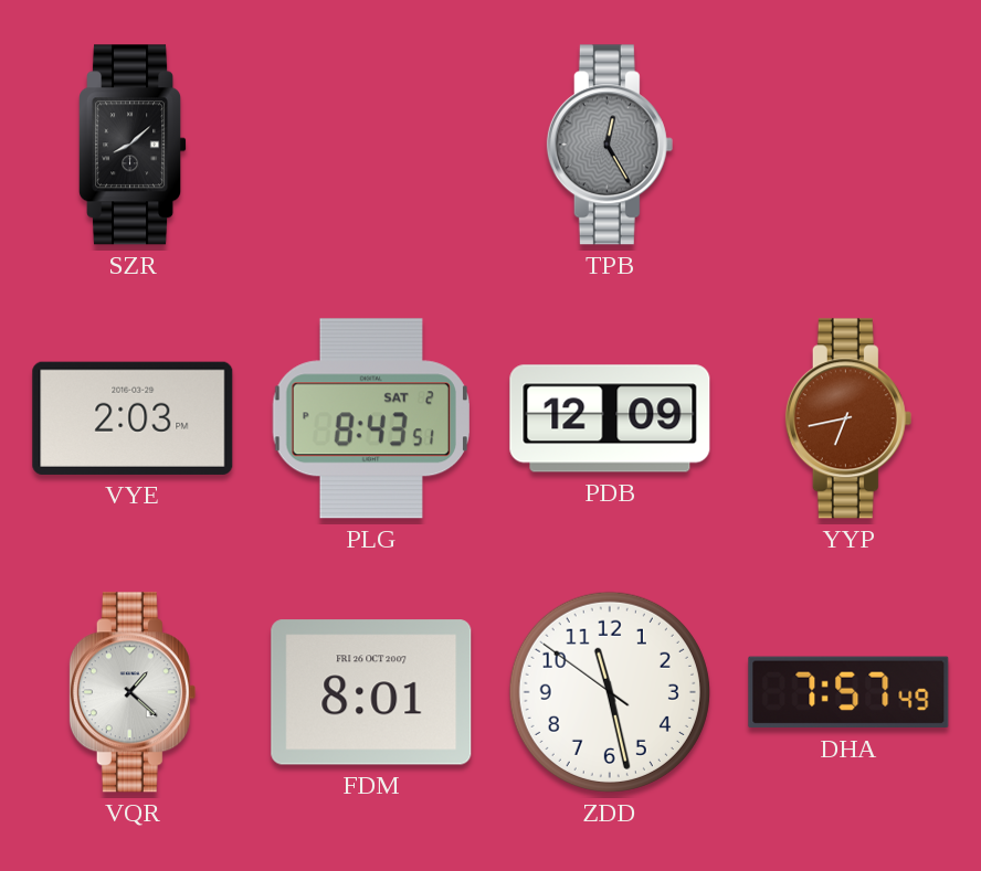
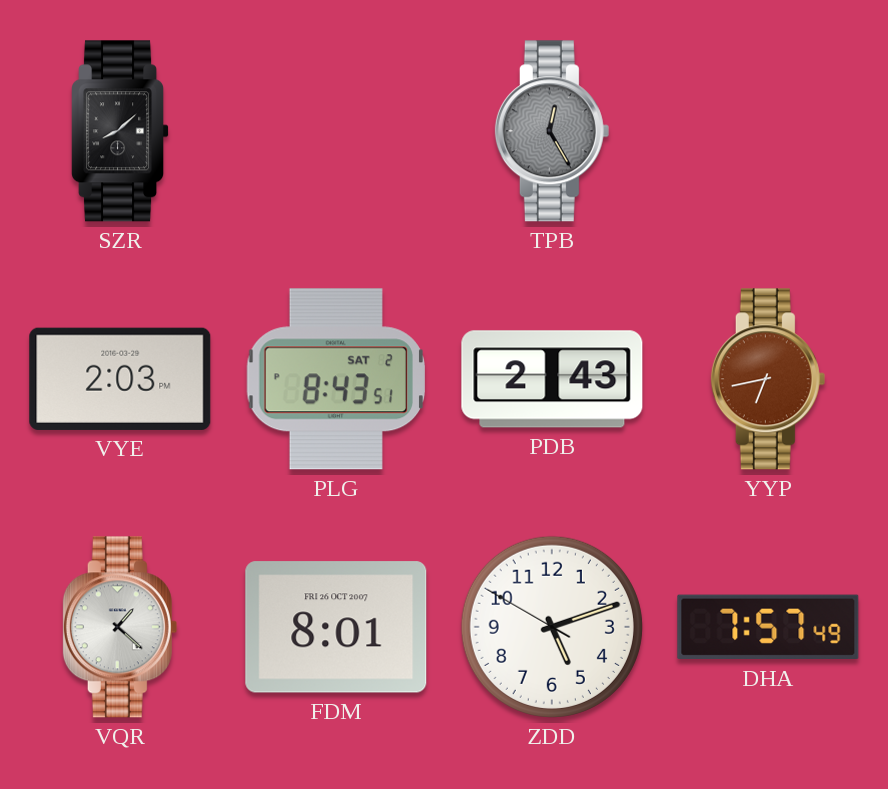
PDB: 12:09 -> 2:43
ZDD: 11:27 -> 5:11
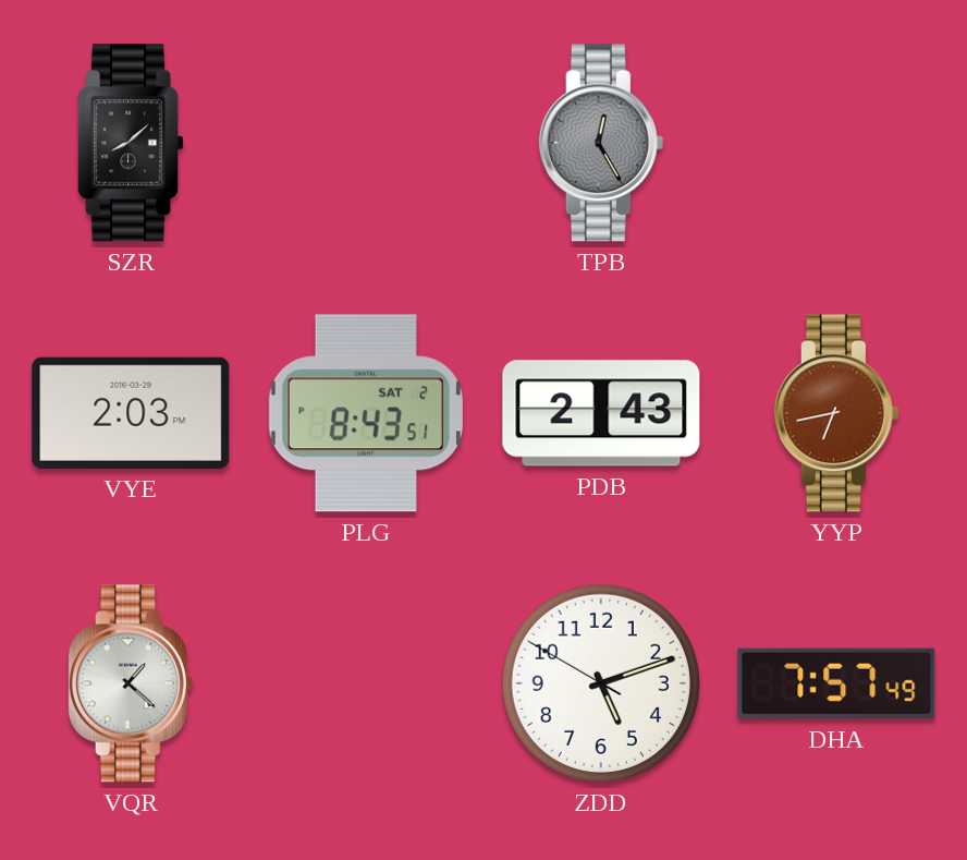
FDM: 8:01 -> none
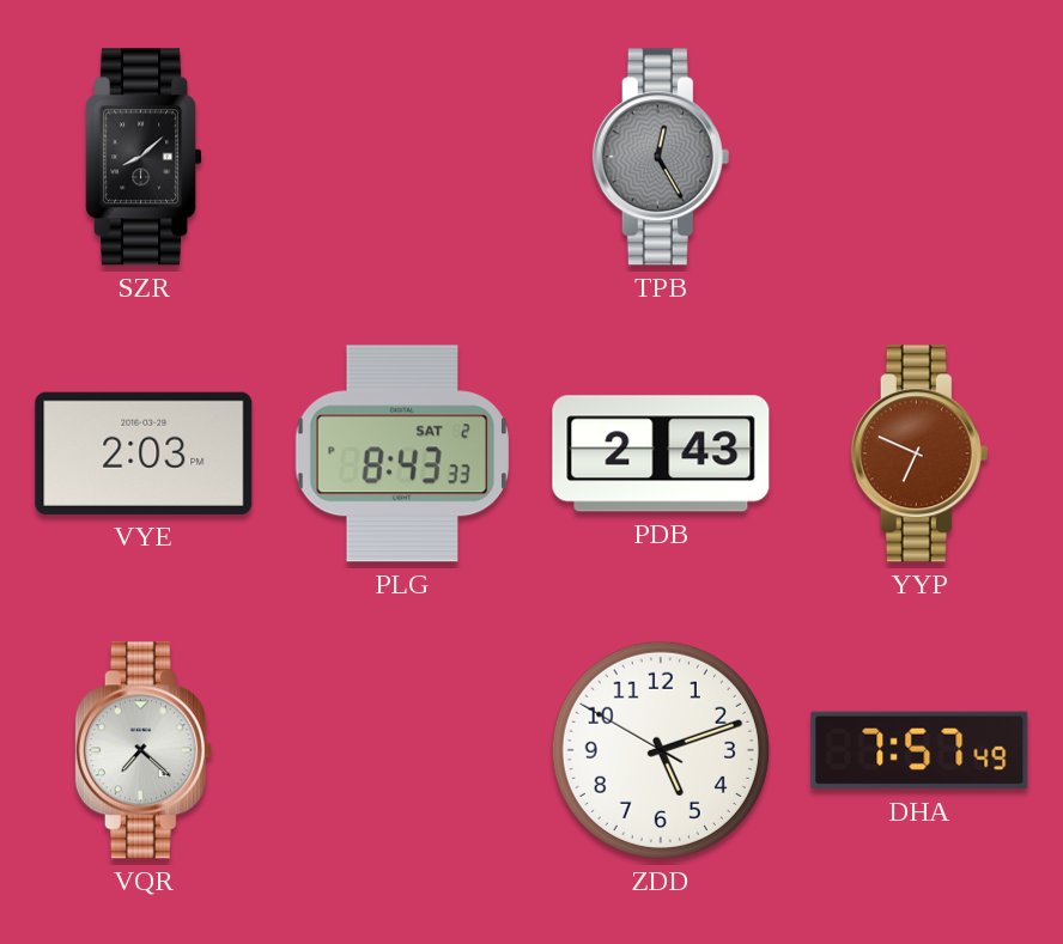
PLG: 8:43:51 -> 8:43:33
YYP: 6:43 -> 6:49
VQR: 1:22 -> 7:22
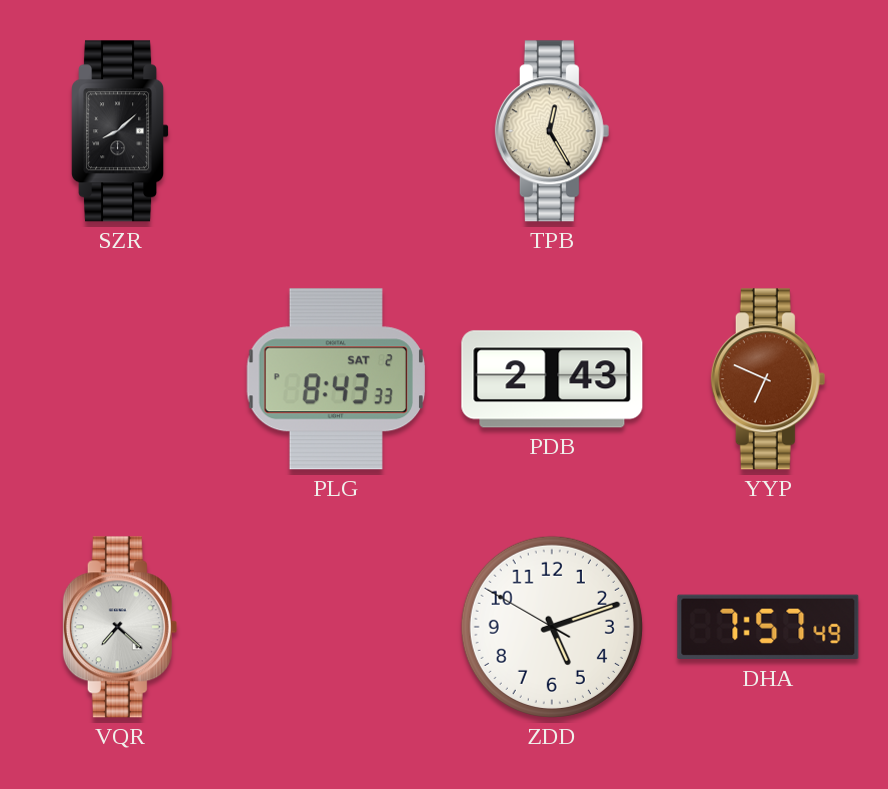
TPB dial: grey -> cream
VYE: 2:03 -> none
